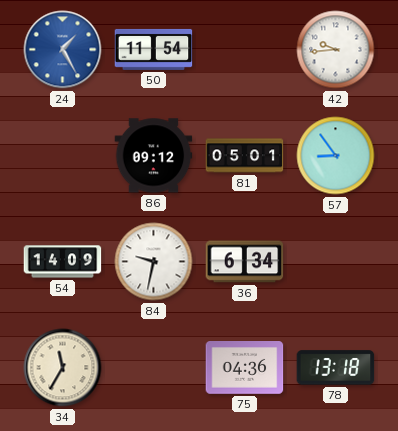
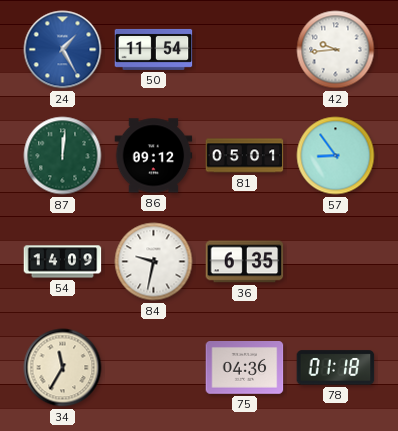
87: none -> 12:01
36: 6:34 -> 6:35
78: 13:18 -> 01:18
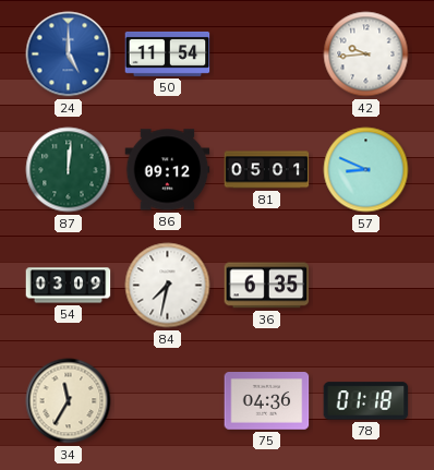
24: 1:25 -> 5:00
57: 8:54 -> 8:49
54: 14:09 -> 03:09
84: 9:32 -> 7:32
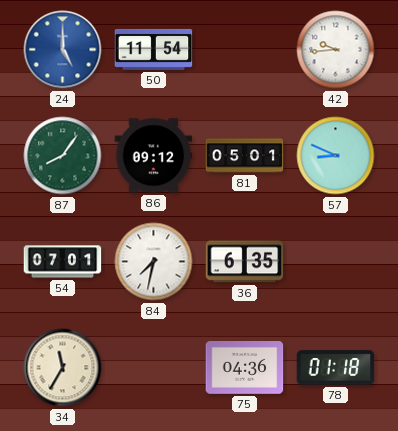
87: 12:01 -> 8:06
54: 03:09 -> 07:01
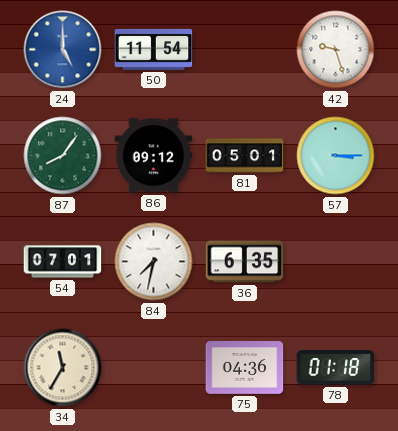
42: 9:44 -> 9:27
57: 8:49 -> 3:15
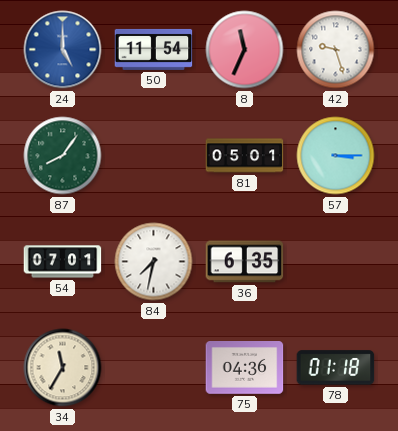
8: none -> 11:34
86: 09:12 -> none
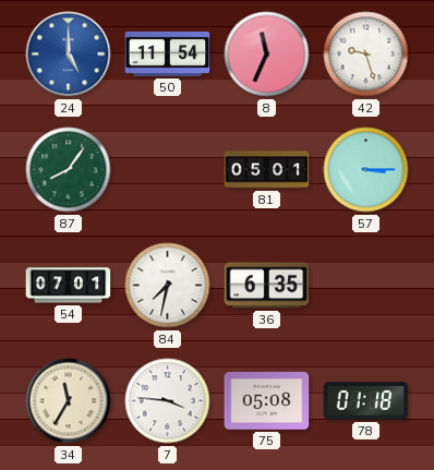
7: none -> 3:46
75: 04:36 -> 05:08
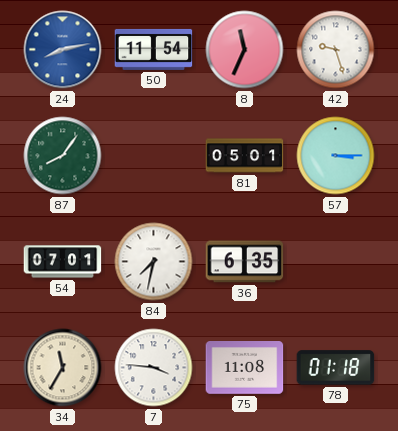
24: 5:00 -> 8:13
75: 05:08 -> 11:08
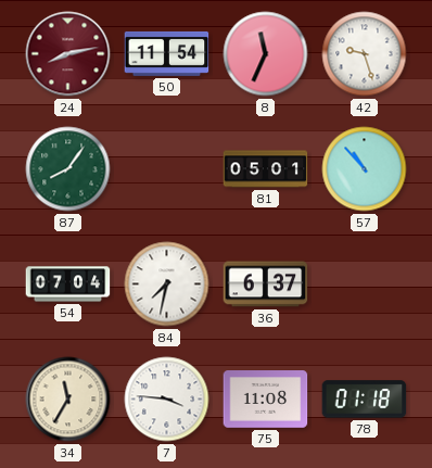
24 dial: blue -> burgundy
57: 3:15 -> 10:53
54: 07:01 -> 07:04
36: 6:35 -> 6:37
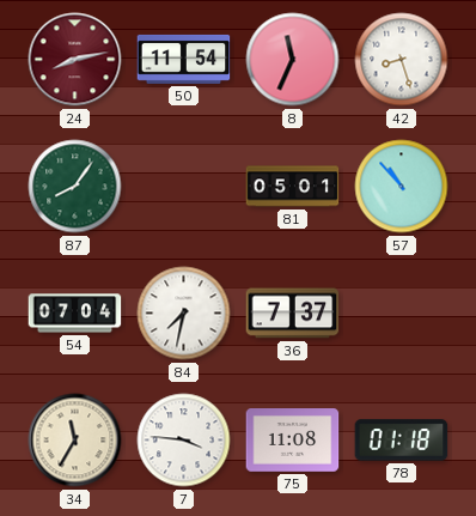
42: 9:27 -> 8:27
36: 6:37 -> 7:37
